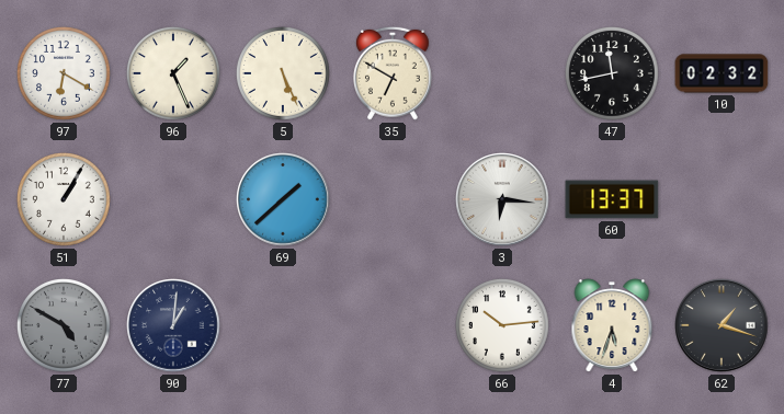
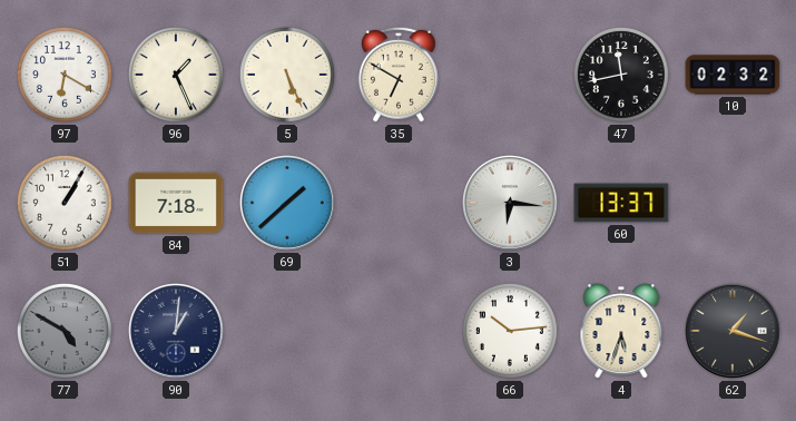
84: none -> 7:18
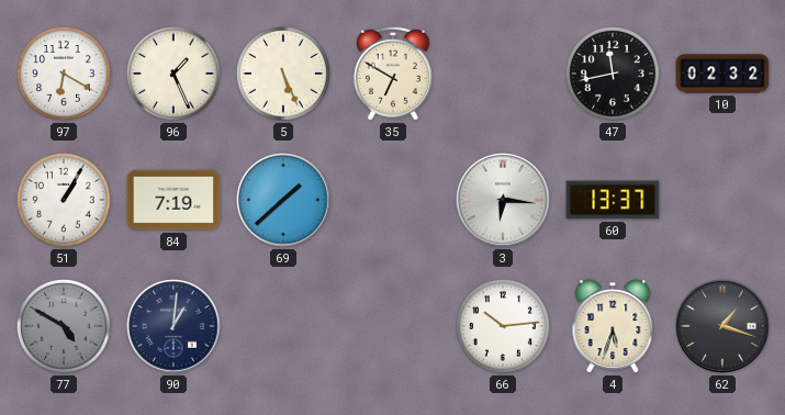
84: 7:18 -> 7:19
